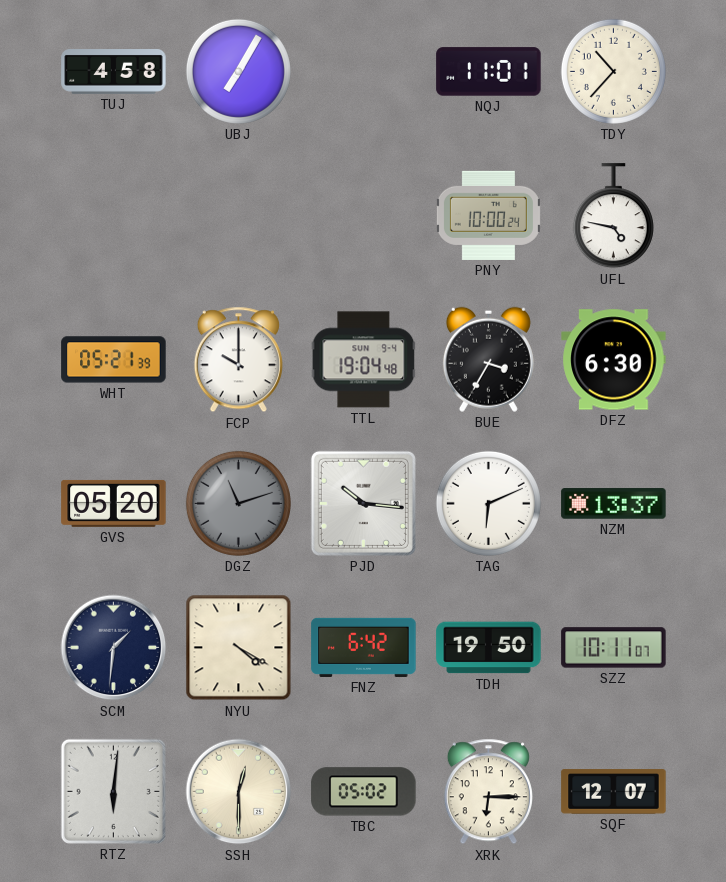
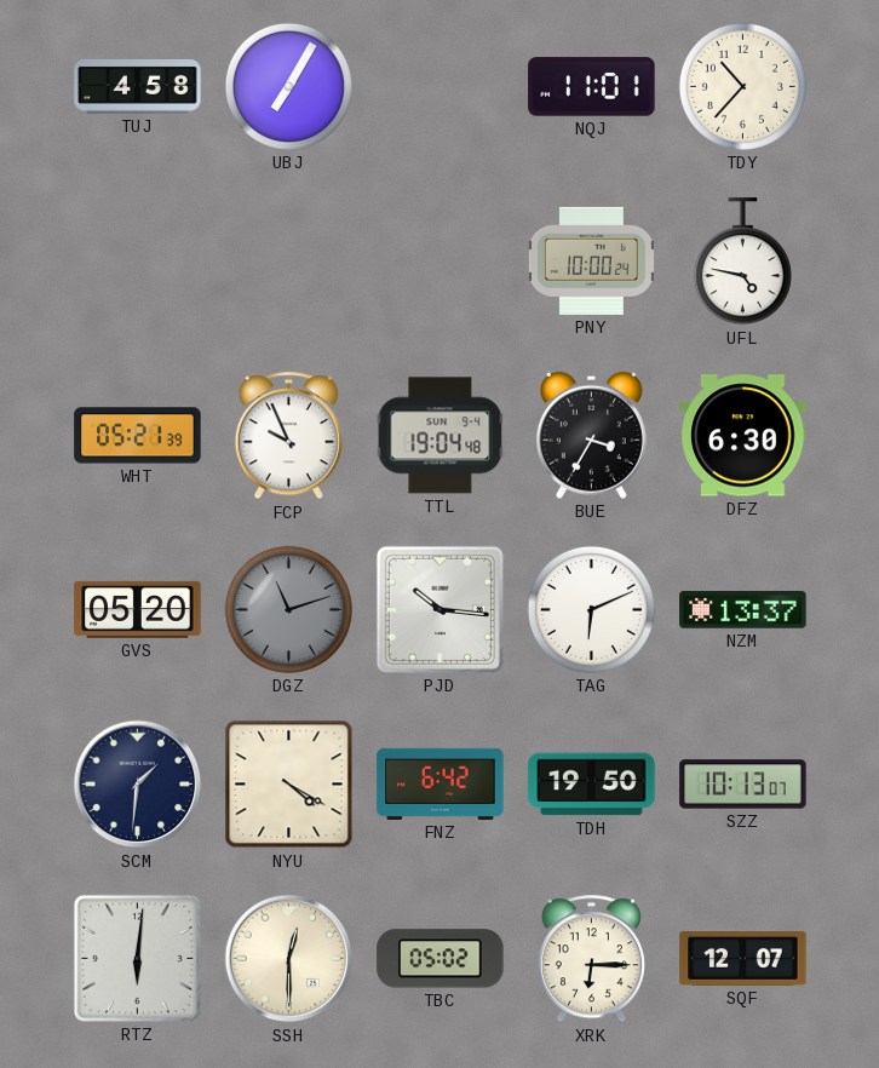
FCP: 10:00 -> 9:56
SZZ: 10:11 -> 10:13
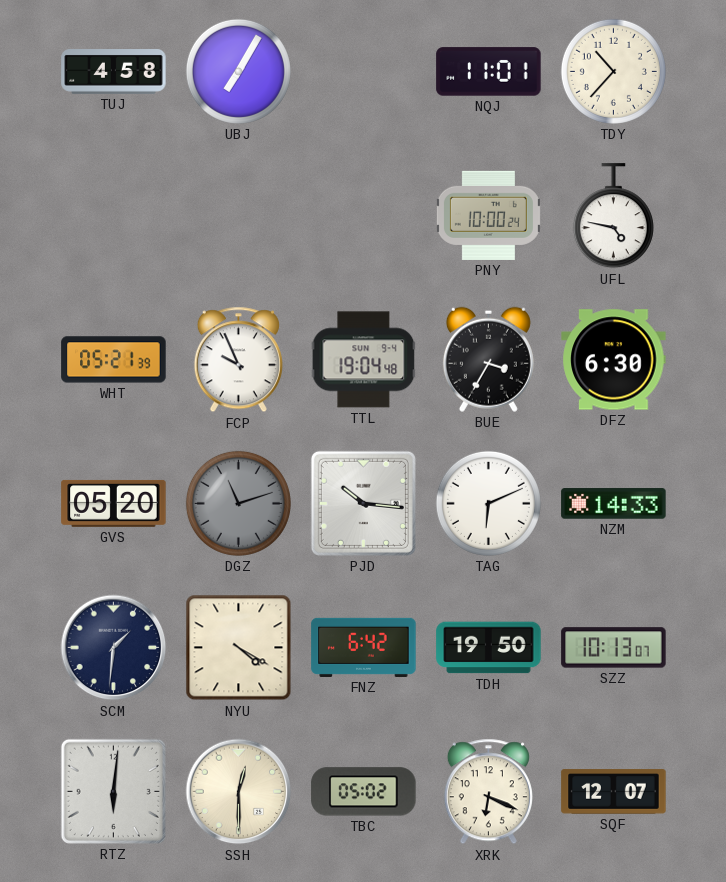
NZM: 13:37 -> 14:33
XRK: 6:15 -> 6:19
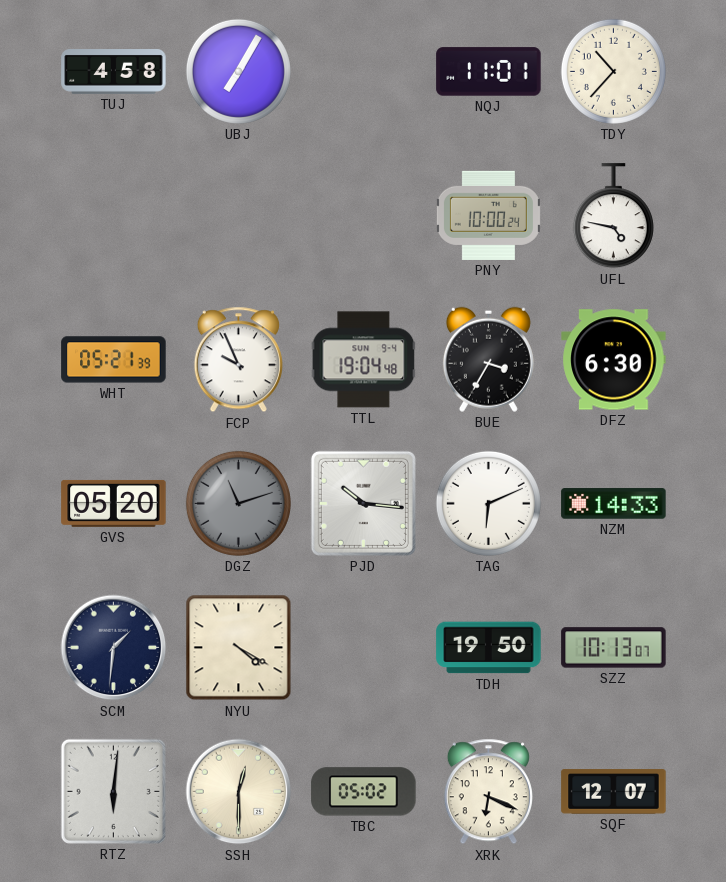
FNZ: 6:42 -> none
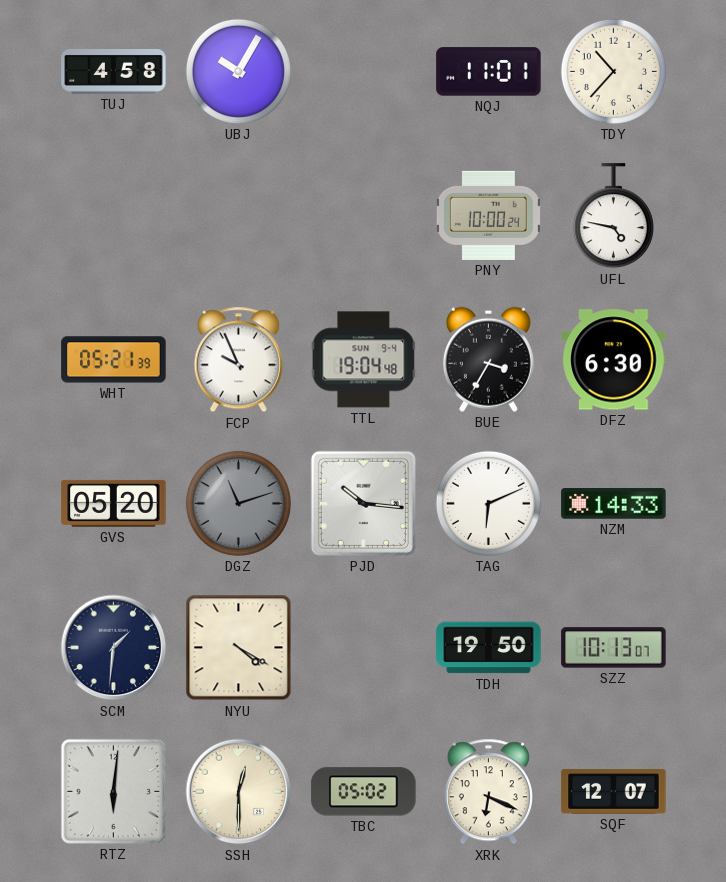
UBJ: 7:05 -> 10:05
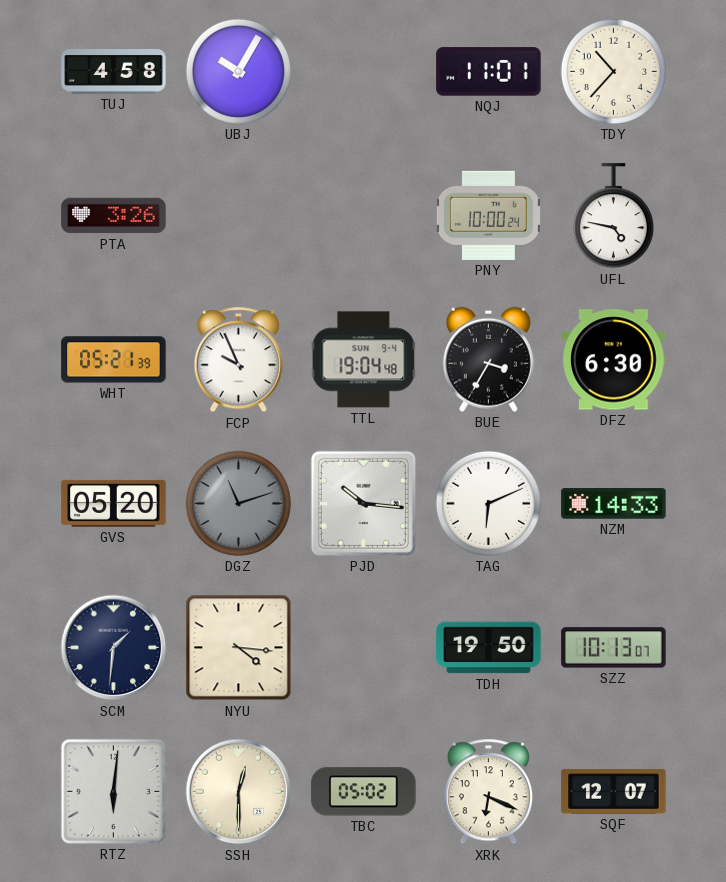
PTA: none -> 3:26
NYU: 4:20 -> 4:16
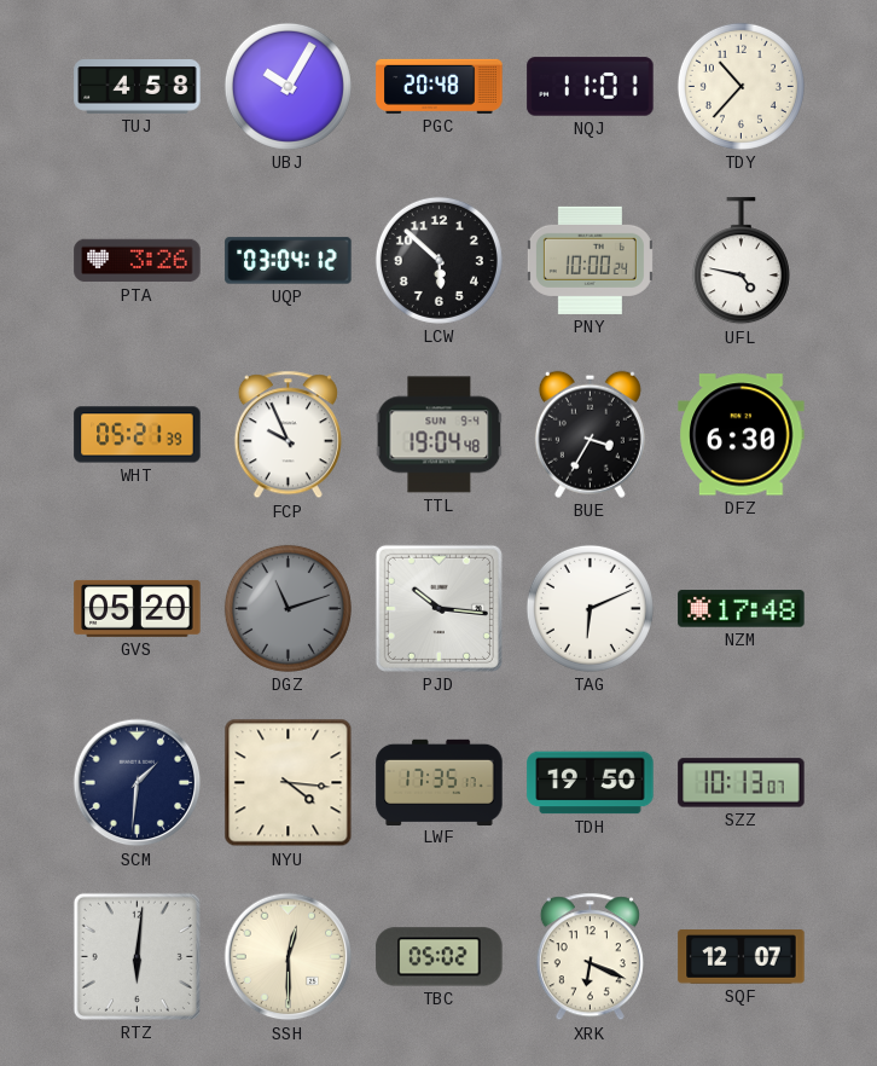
PGC: none -> 20:48
UQP: none -> 03:04
LCW: none -> 5:52
NZM: 14:33 -> 17:48
LWF: none -> 17:35
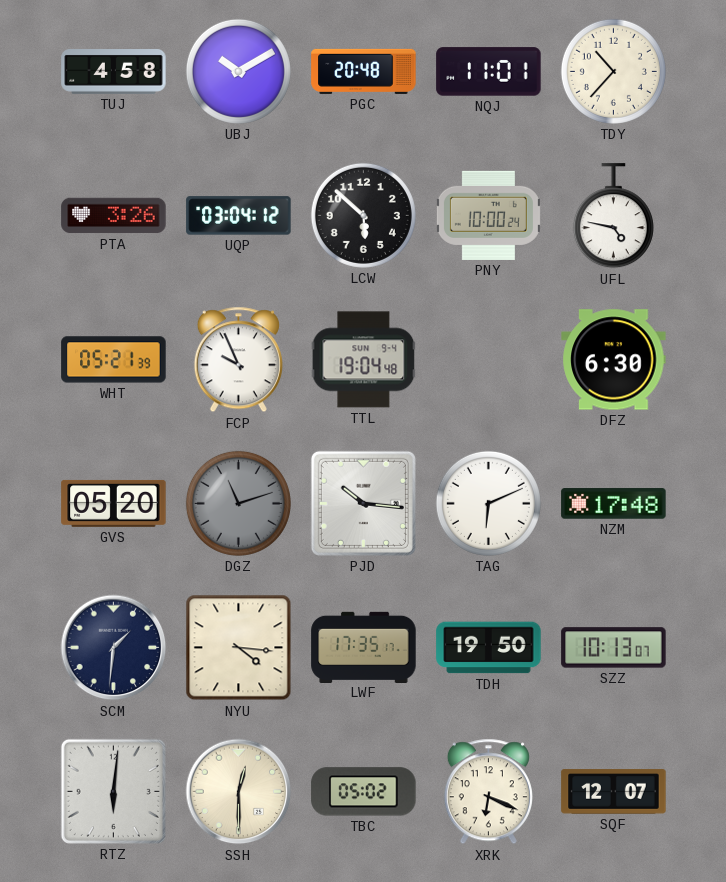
UBJ: 10:05 -> 10:10
BUE: 3:35 -> none
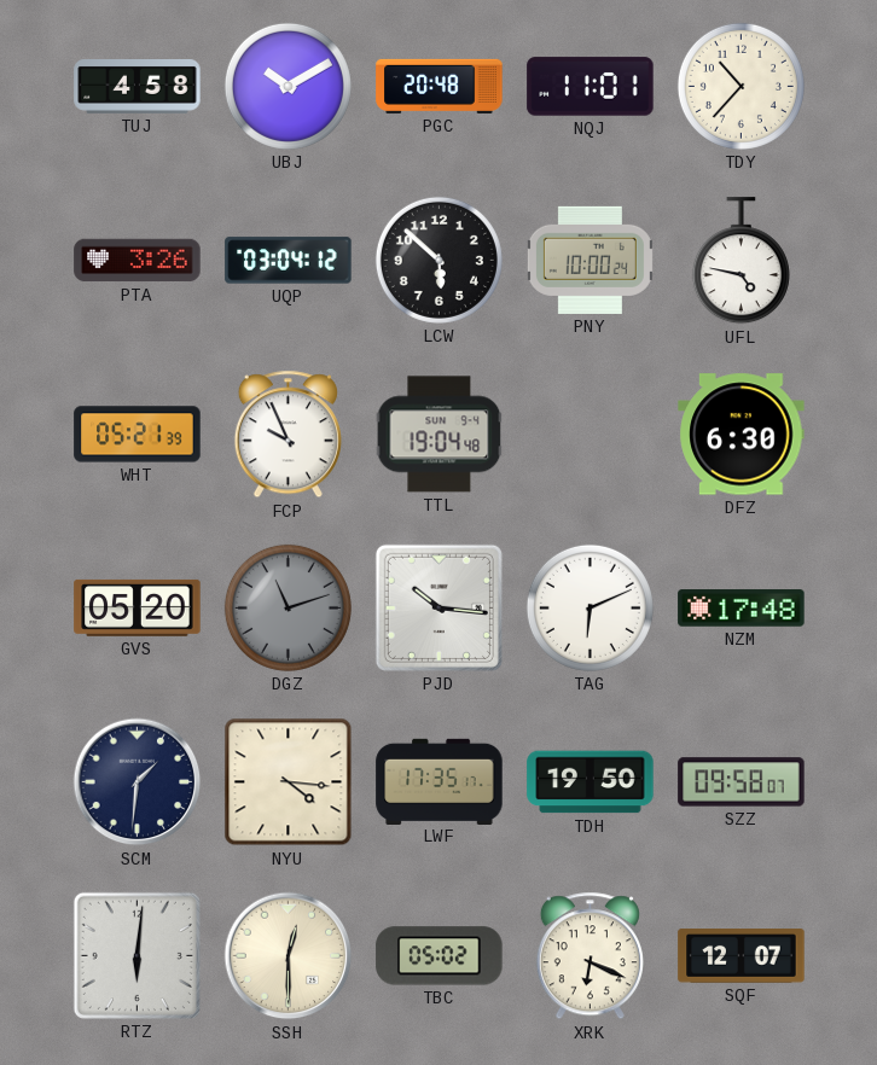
SZZ: 10:13 -> 09:58
